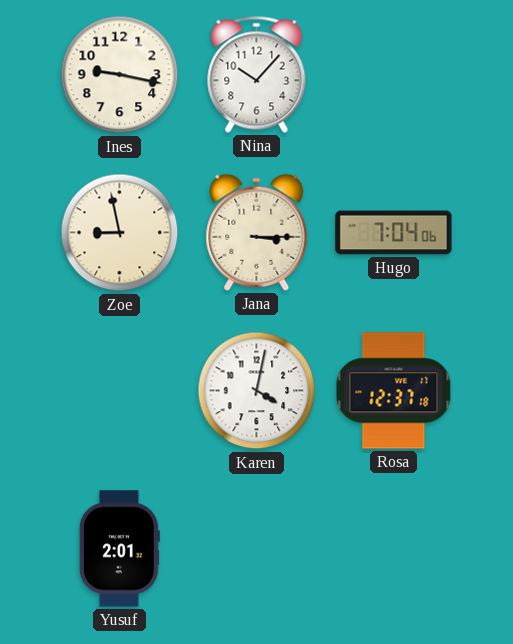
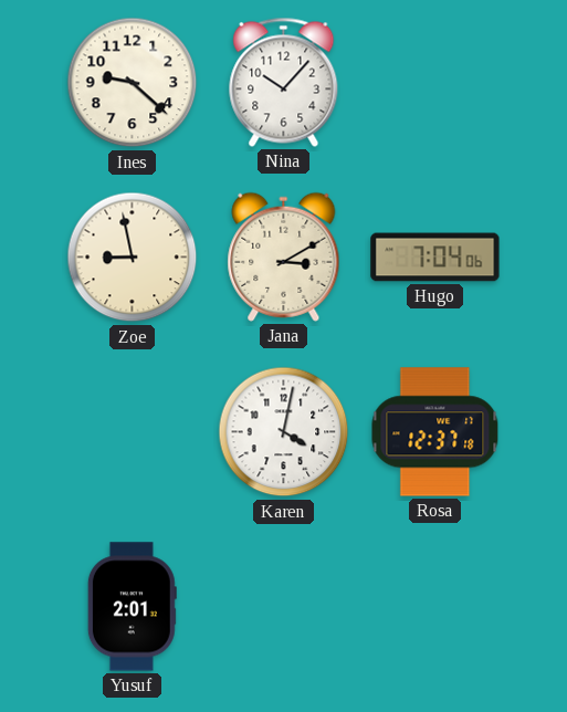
Ines: 9:17 -> 9:22
Jana: 3:15 -> 3:10
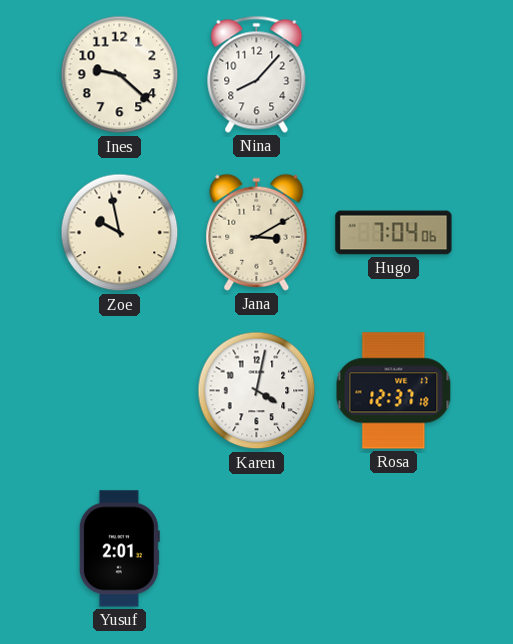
Nina: 10:07 -> 8:07
Zoe: 8:58 -> 9:58
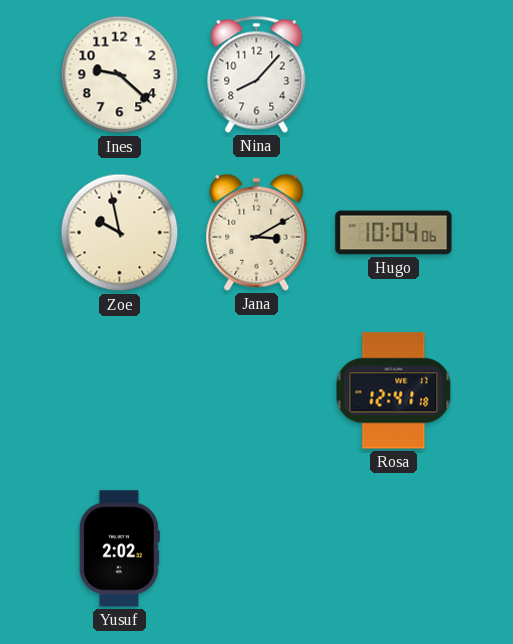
Hugo: 7:04 -> 10:04
Karen: 4:02 -> none
Rosa: 12:37 -> 12:41
Yusuf: 2:01 -> 2:02
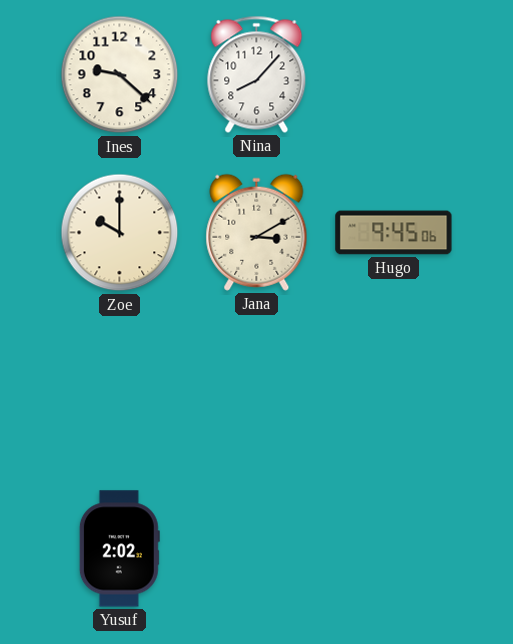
Zoe: 9:58 -> 10:00
Hugo: 10:04 -> 9:45
Rosa: 12:41 -> none
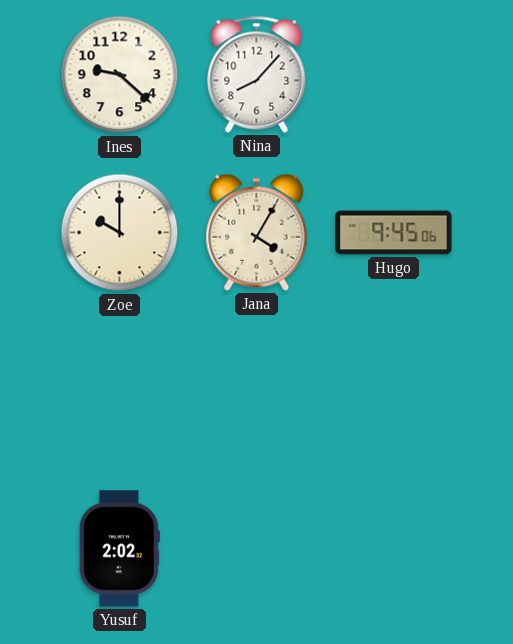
Jana: 3:10 -> 4:05
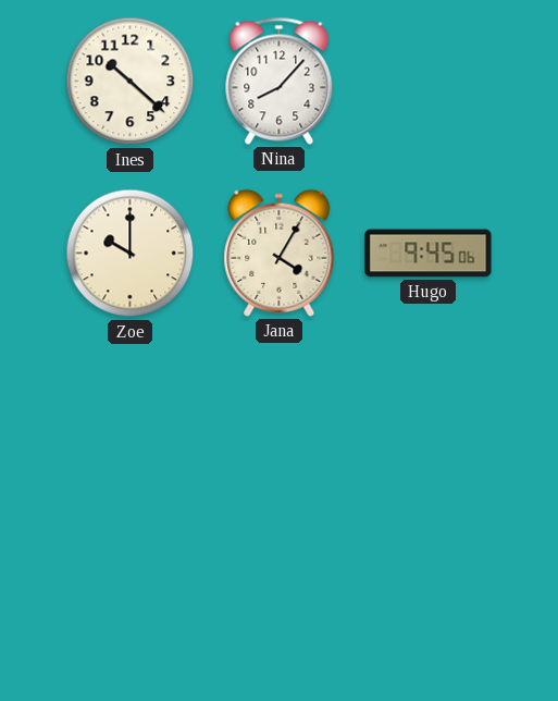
Ines: 9:22 -> 10:22
Yusuf: 2:02 -> none
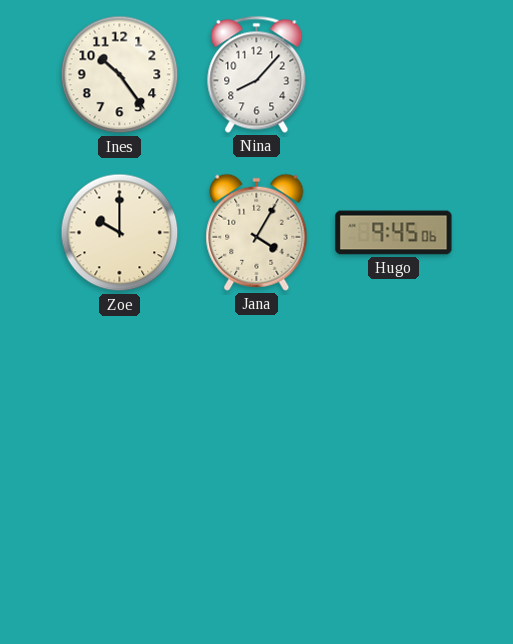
Ines: 10:22 -> 10:24
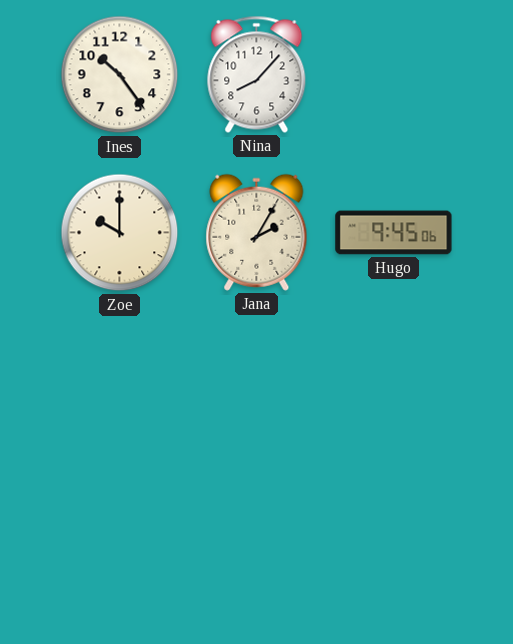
Jana: 4:05 -> 2:05
